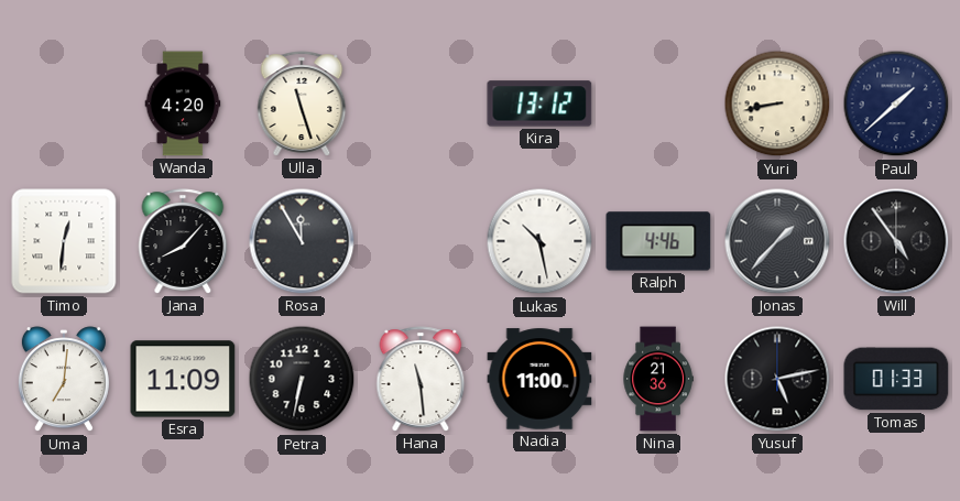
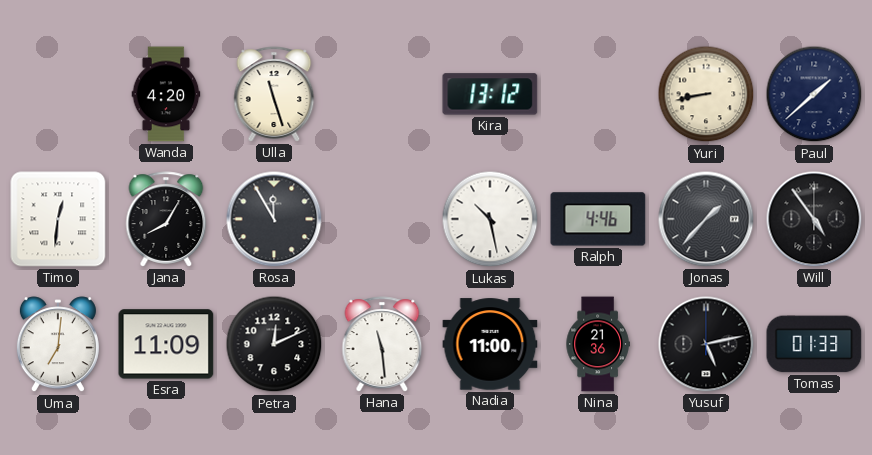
Jana: 8:07 -> 8:05
Petra: 6:32 -> 12:11
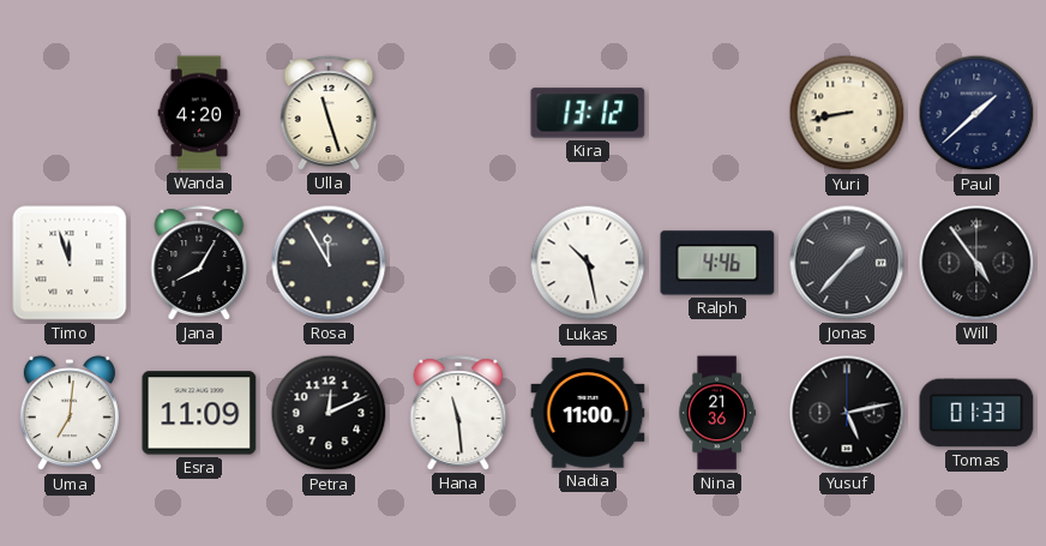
Timo: 12:31 -> 11:57
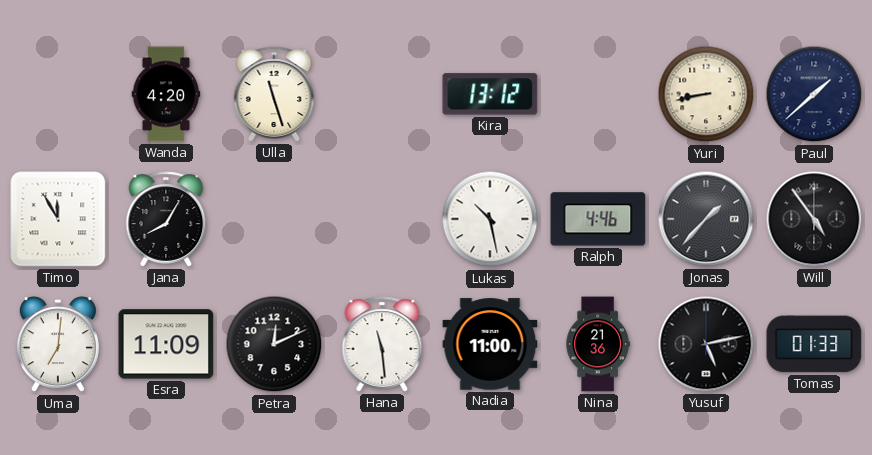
Timo: 11:57 -> 11:55
Rosa: 11:55 -> none
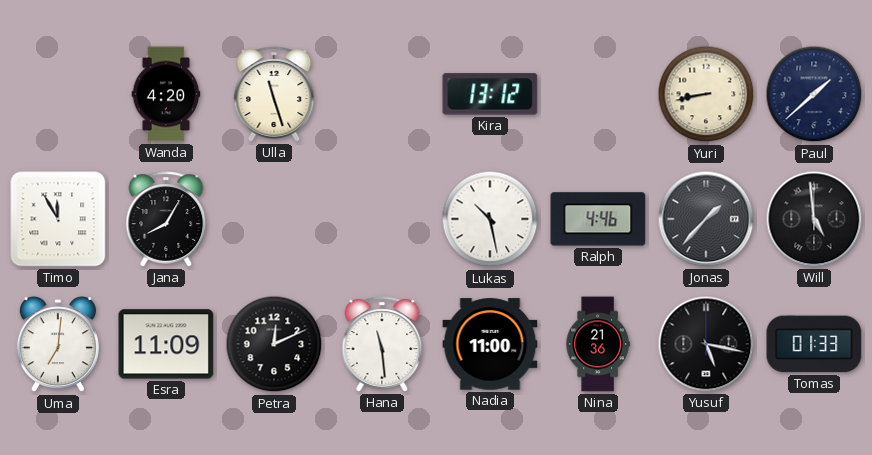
Will: 4:54 -> 4:59
Yusuf: 5:13 -> 5:17
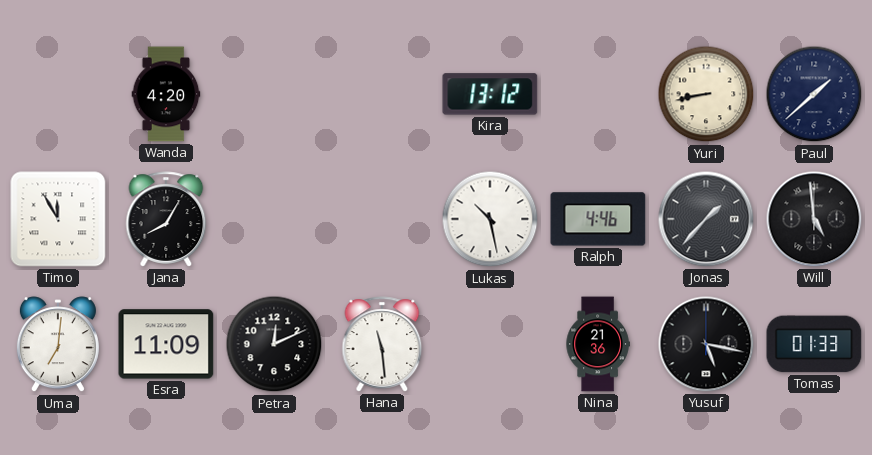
Ulla: 11:27 -> none
Nadia: 11:00 -> none
